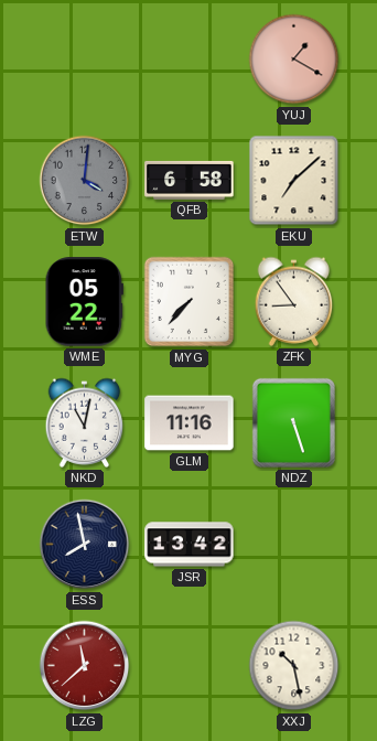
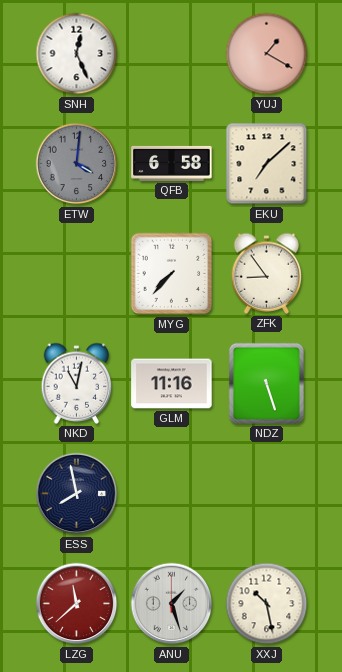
SNH: none -> 12:26
WME: 05:22 -> none
JSR: 13:42 -> none
ANU: none -> 1:27
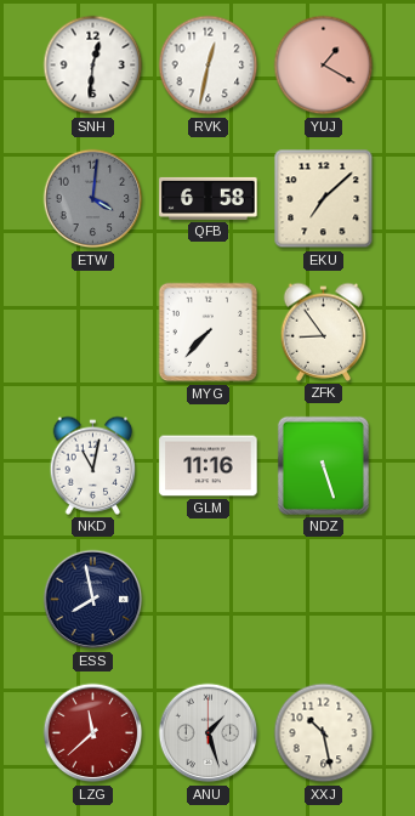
SNH: 12:26 -> 12:31
RVK: none -> 12:32
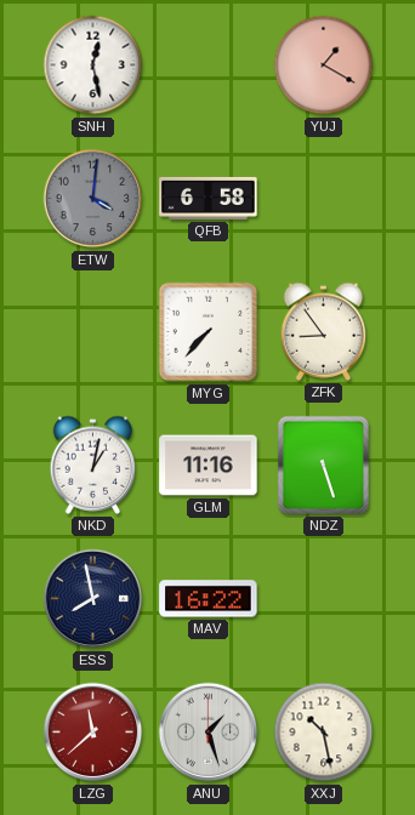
SNH: 12:31 -> 12:28
RVK: 12:32 -> none
EKU: 7:08 -> none
NKD: 11:02 -> 1:02
MAV: none -> 16:22
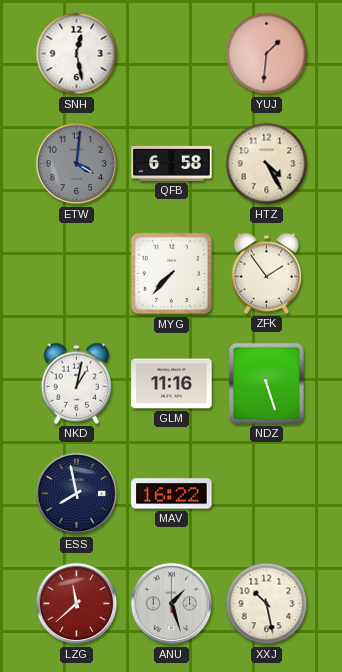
YUJ: 1:20 -> 1:31
HTZ: none -> 4:25
ZFK: 8:54 -> 1:54
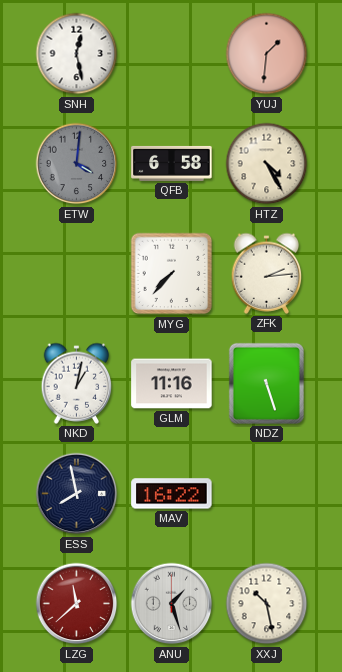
ZFK: 1:54 -> 2:14
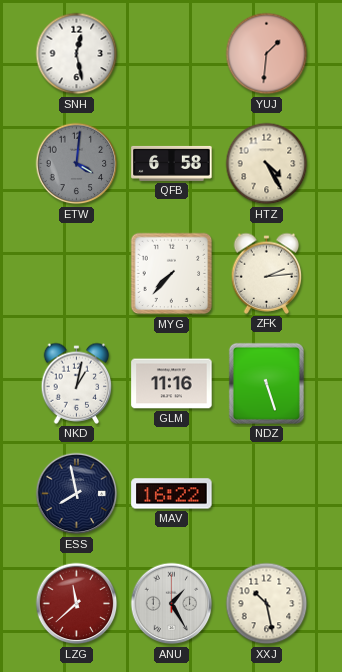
ANU: 1:27 -> 1:25
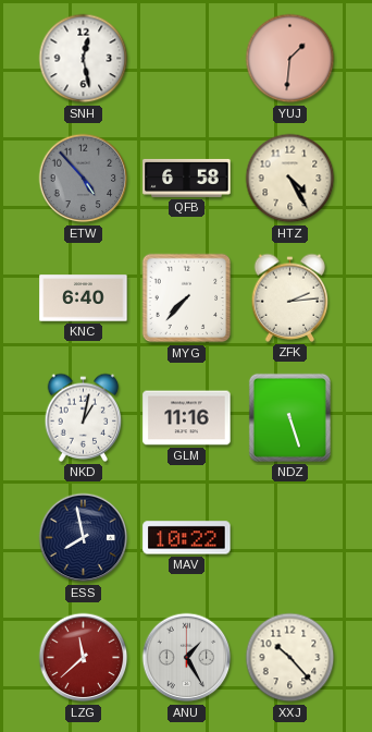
ETW: 4:01 -> 4:53
KNC: none -> 6:40
MAV: 16:22 -> 10:22
XXJ: 10:28 -> 10:23
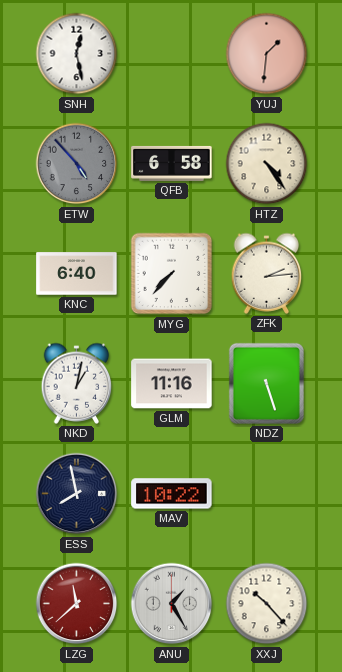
HTZ: 4:25 -> 4:24
